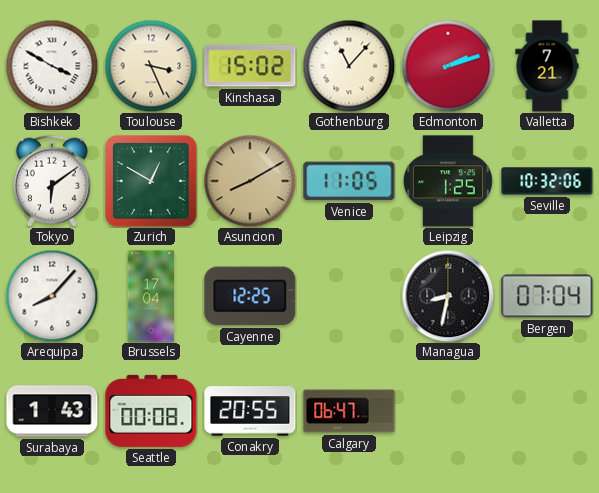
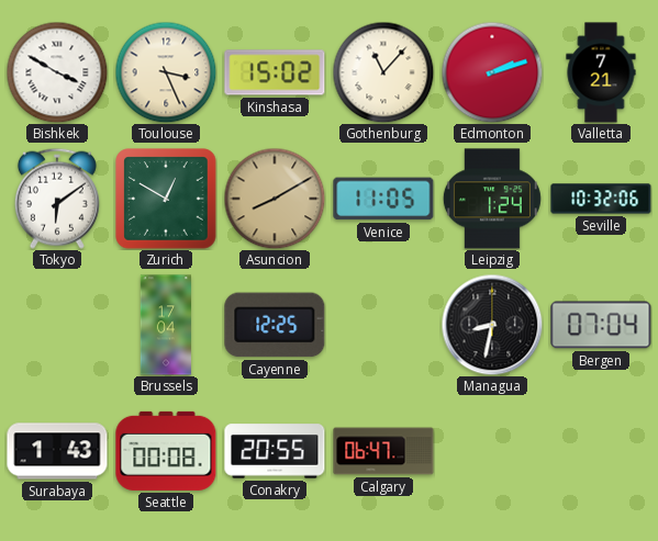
Leipzig: 1:25 -> 1:24
Arequipa: 8:07 -> none
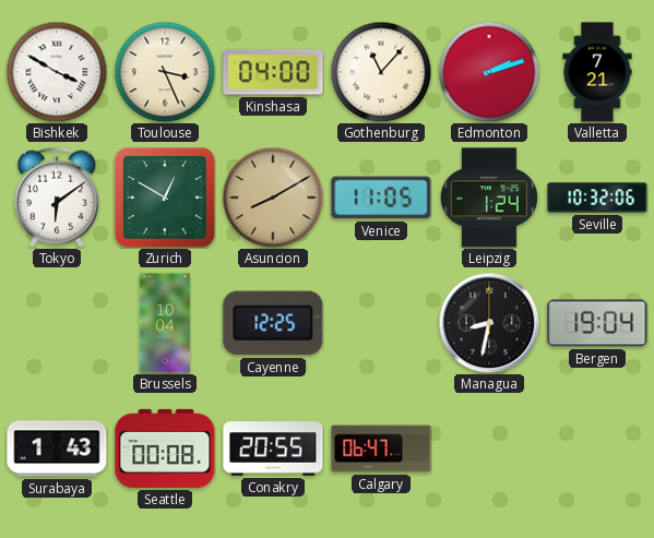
Kinshasa: 15:02 -> 04:00
Brussels: 17:04 -> 10:04
Bergen: 07:04 -> 19:04
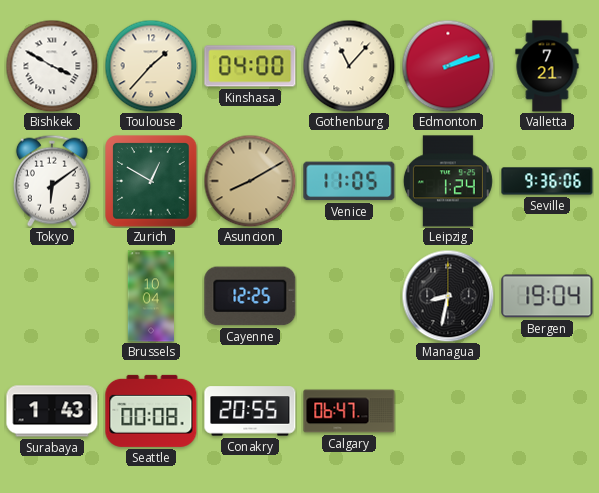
Toulouse: 3:26 -> 1:37
Seville: 10:32 -> 9:36
